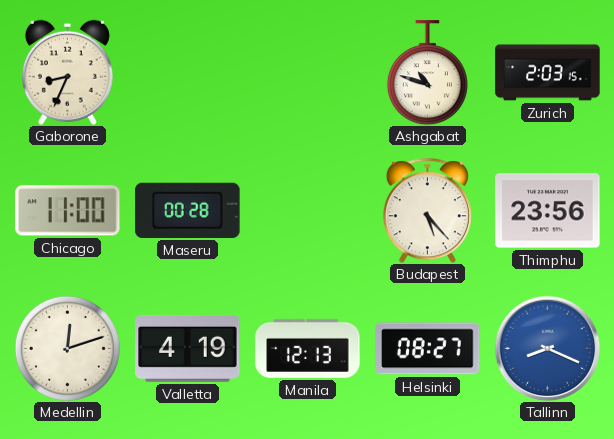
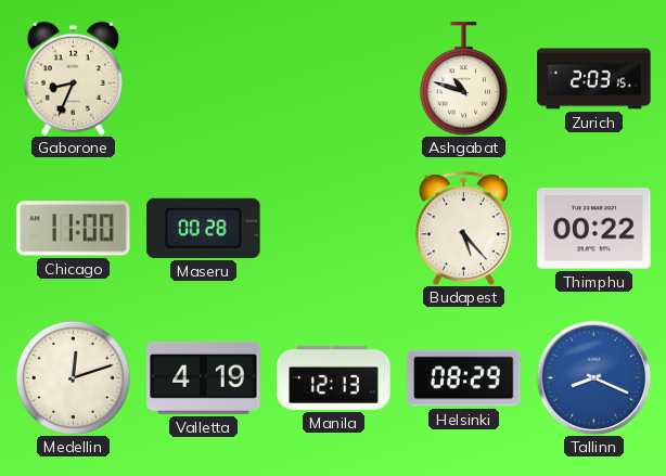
Thimphu: 23:56 -> 00:22
Helsinki: 08:27 -> 08:29
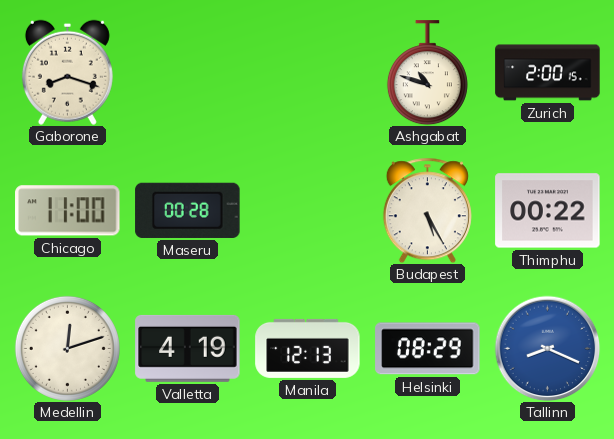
Gaborone: 8:34 -> 8:18
Zurich: 2:03 -> 2:00
Budapest: 5:23 -> 5:25
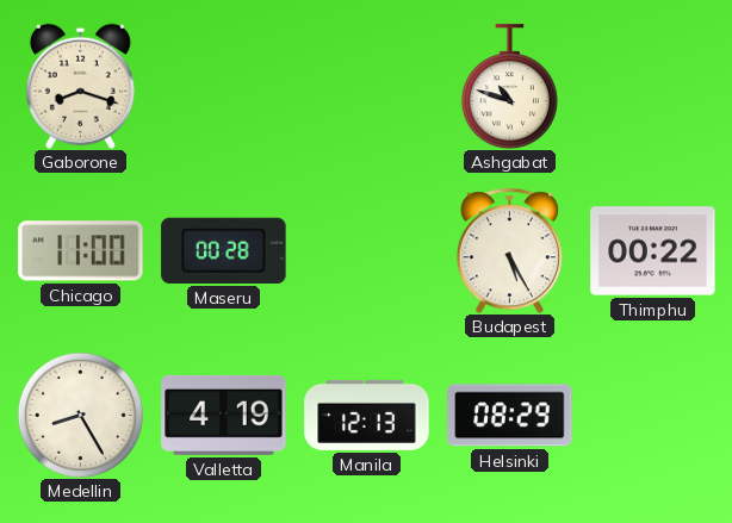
Zurich: 2:00 -> none
Medellin: 12:12 -> 8:25
Tallinn: 8:19 -> none
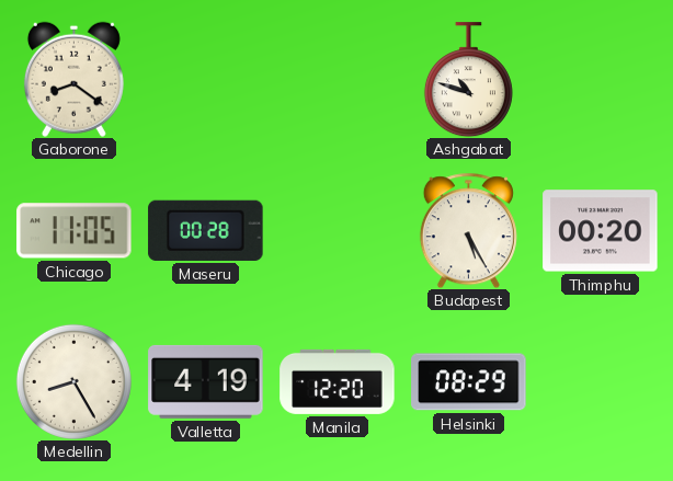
Gaborone: 8:18 -> 8:21
Chicago: 11:00 -> 11:05
Thimphu: 00:22 -> 00:20
Manila: 12:13 -> 12:20
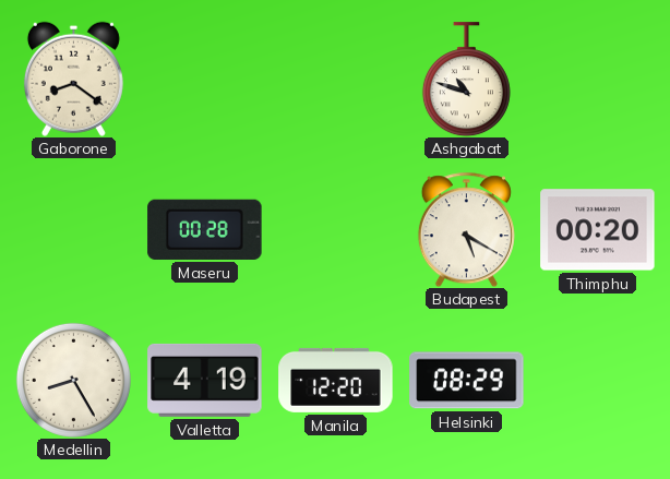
Chicago: 11:05 -> none
Budapest: 5:25 -> 5:20
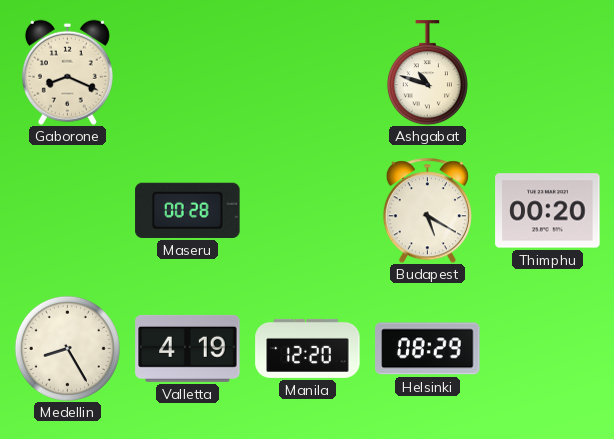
Gaborone: 8:21 -> 8:19
